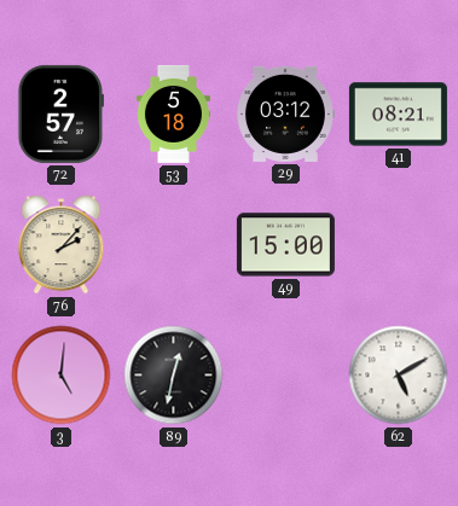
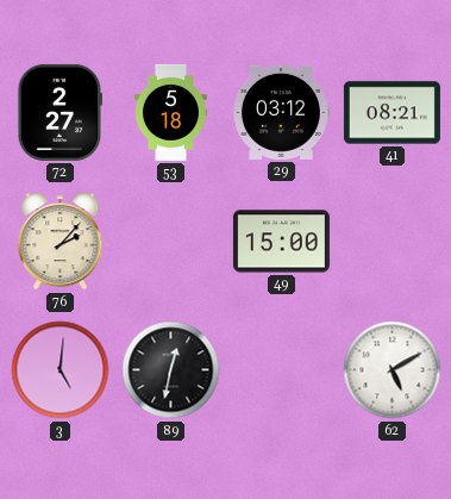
72: 2:57 -> 2:27
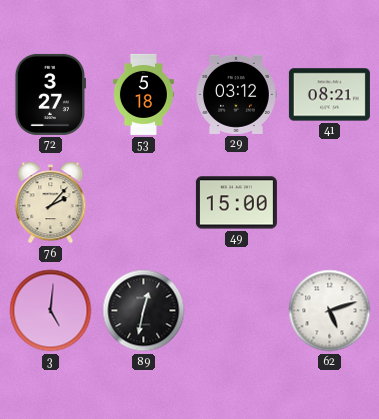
72: 2:27 -> 3:27
62: 5:10 -> 5:12
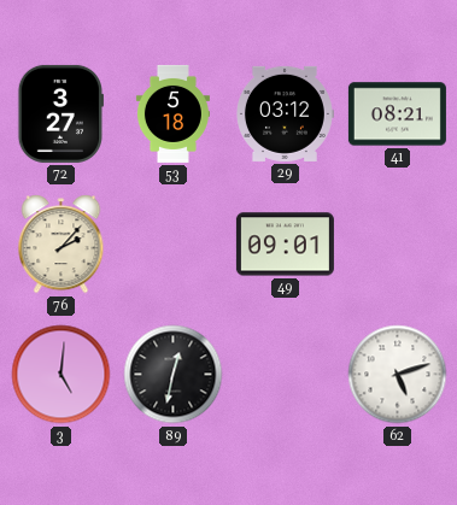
49: 15:00 -> 09:01
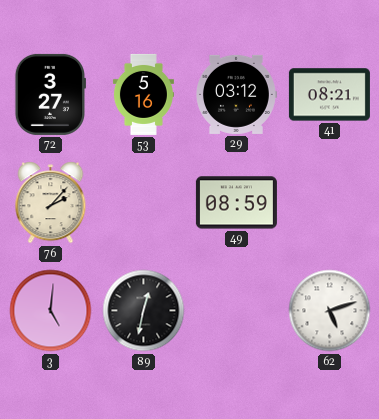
53: 5:18 -> 5:16
49: 09:01 -> 08:59
